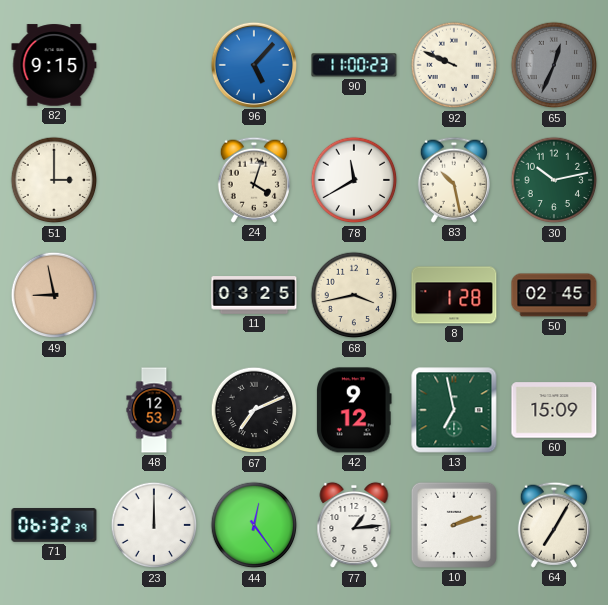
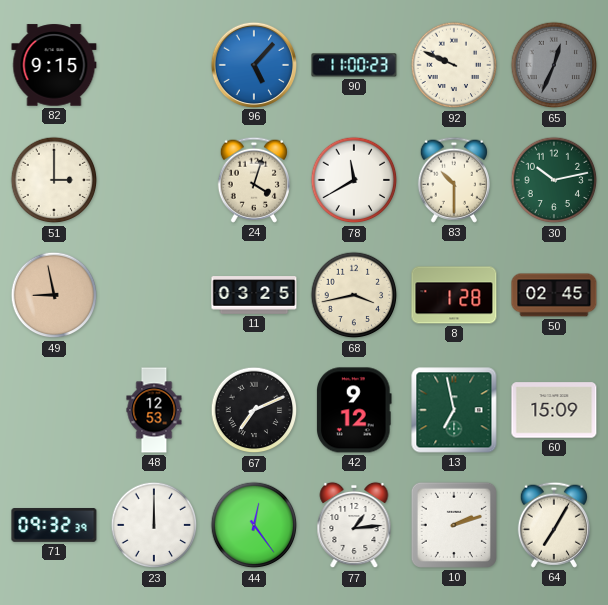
83: 10:28 -> 10:30
71: 06:32 -> 09:32
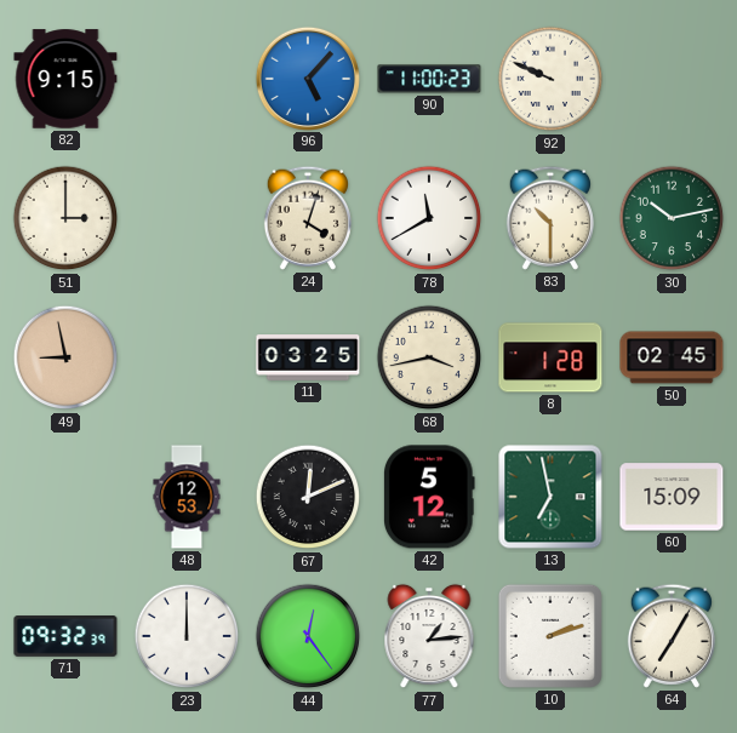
65: 12:34 -> none
67: 7:11 -> 12:11
42: 9:12 -> 5:12
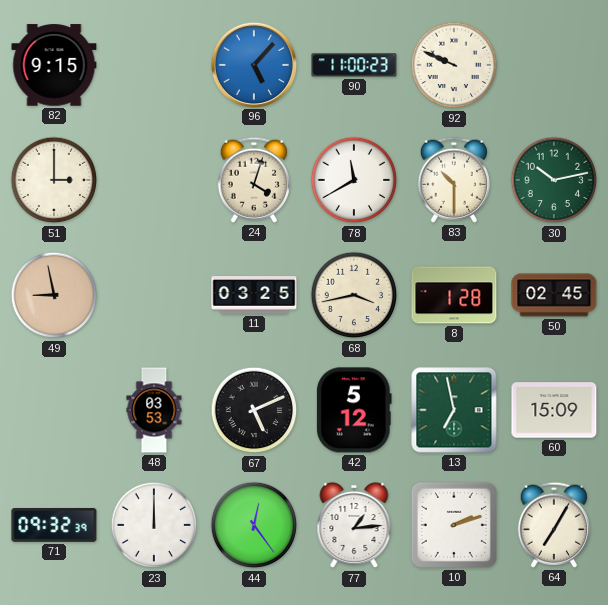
48: 12:53 -> 03:53
67: 12:11 -> 5:11
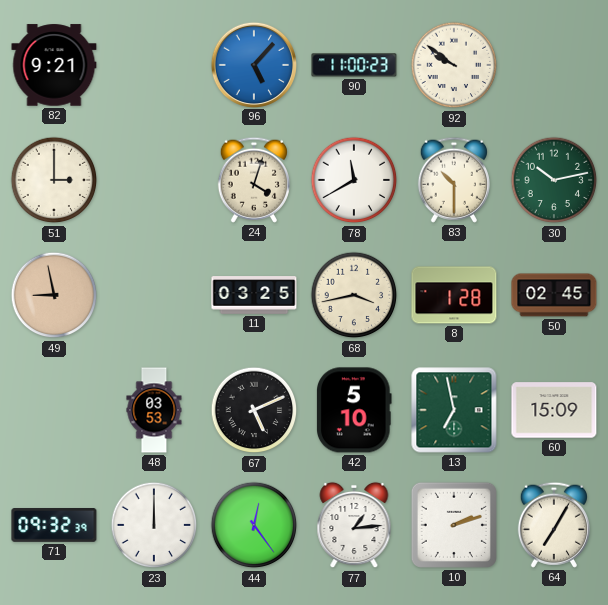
82: 9:15 -> 9:21
92: 9:49 -> 9:51
42: 5:12 -> 5:10
